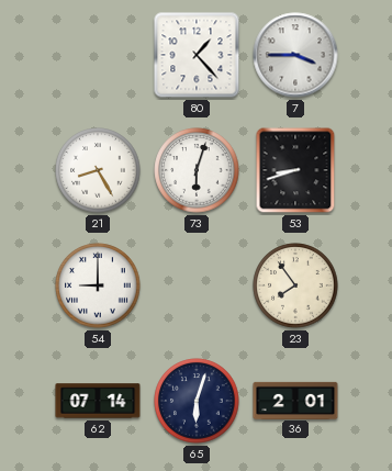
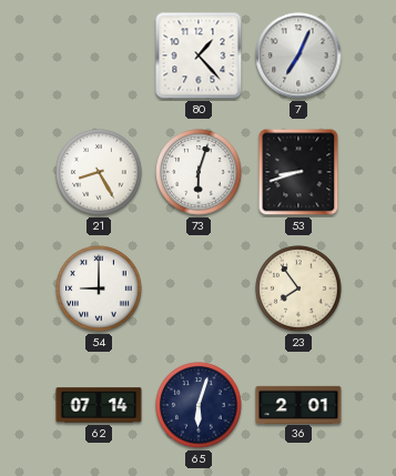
7: 3:45 -> 7:04
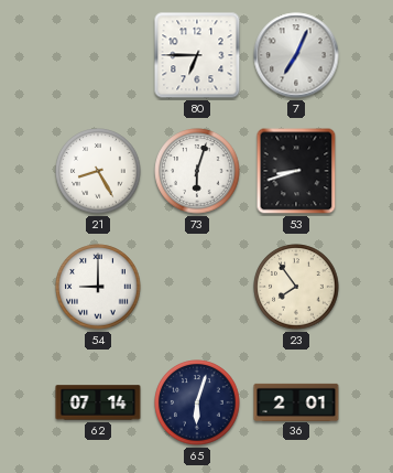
80: 1:23 -> 6:45
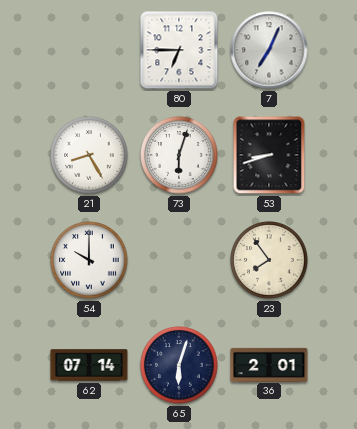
54: 9:00 -> 10:00
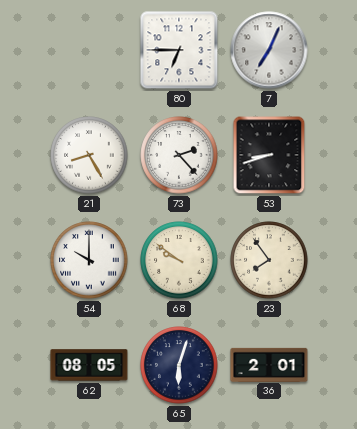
73: 6:03 -> 2:23
68: none -> 9:51
62: 07:14 -> 08:05
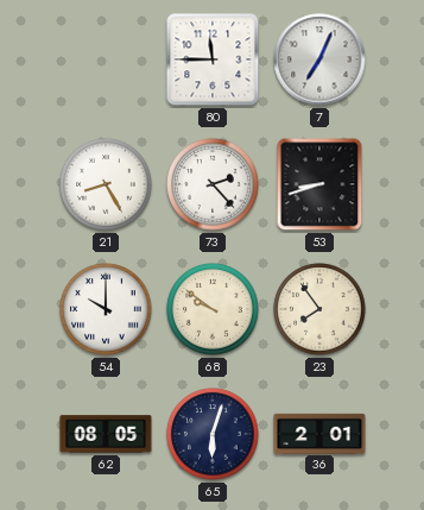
80: 6:45 -> 11:45
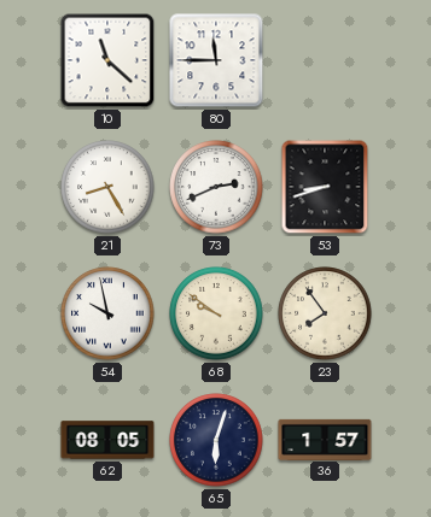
10: none -> 11:22
7: 7:04 -> none
73: 2:23 -> 2:41
54: 10:00 -> 9:58
36: 2:01 -> 1:57
